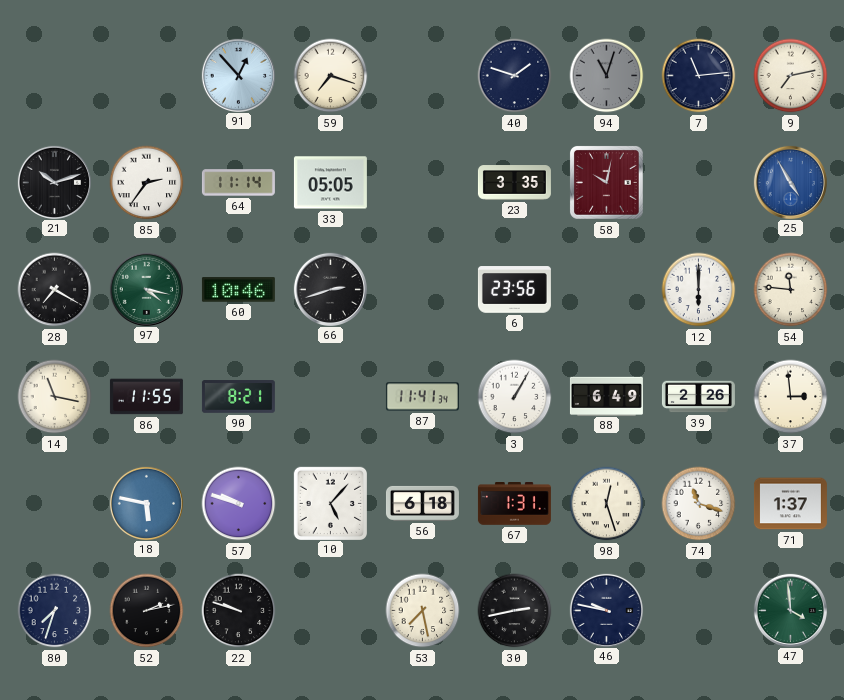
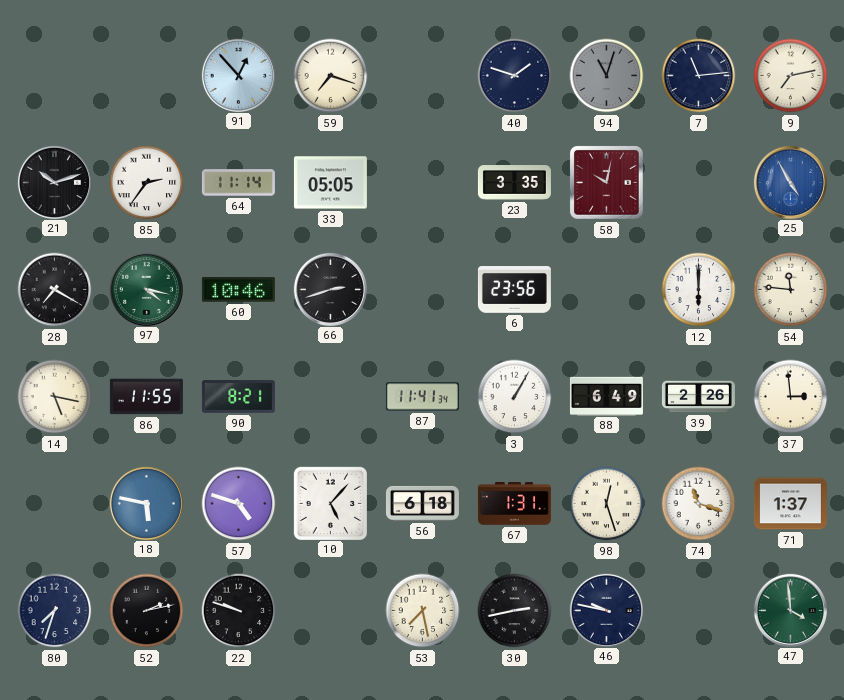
14: 11:17 -> 5:17
57: 9:48 -> 4:48
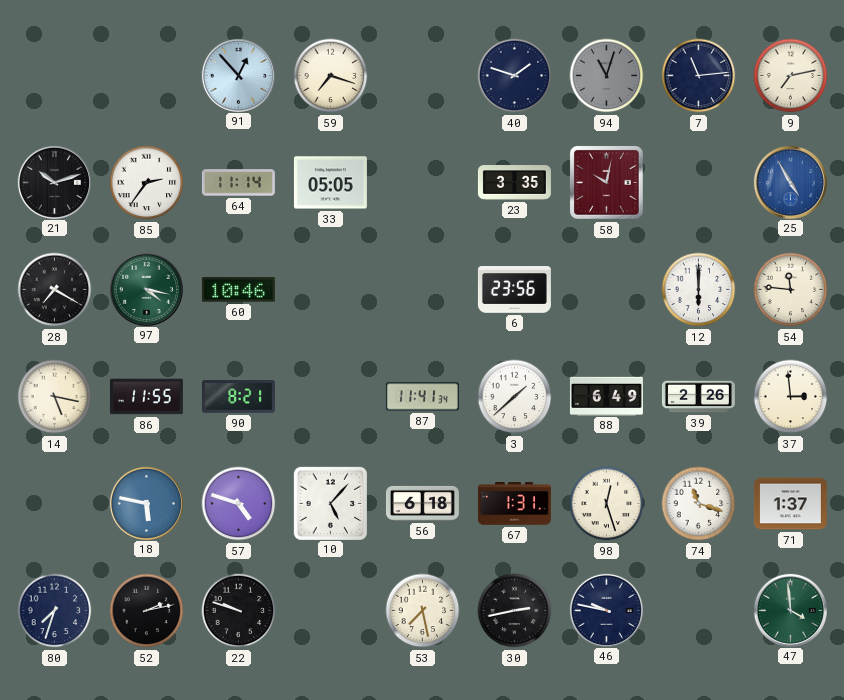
66: 2:42 -> none
3: 1:05 -> 1:38
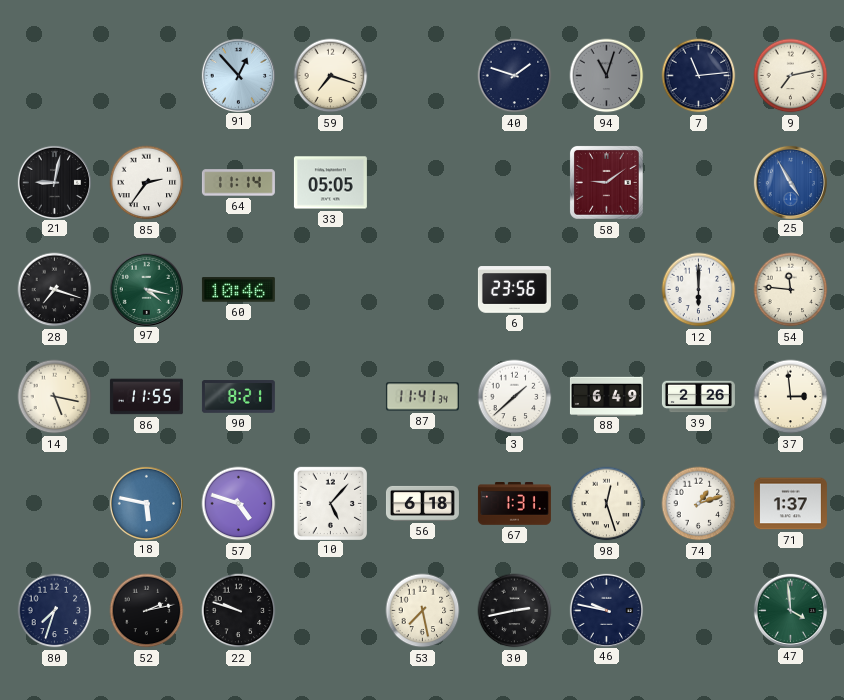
21: 10:12 -> 9:02
23: 3:35 -> none
58: 10:02 -> 9:09
28: 7:20 -> 7:18
74: 11:18 -> 1:12
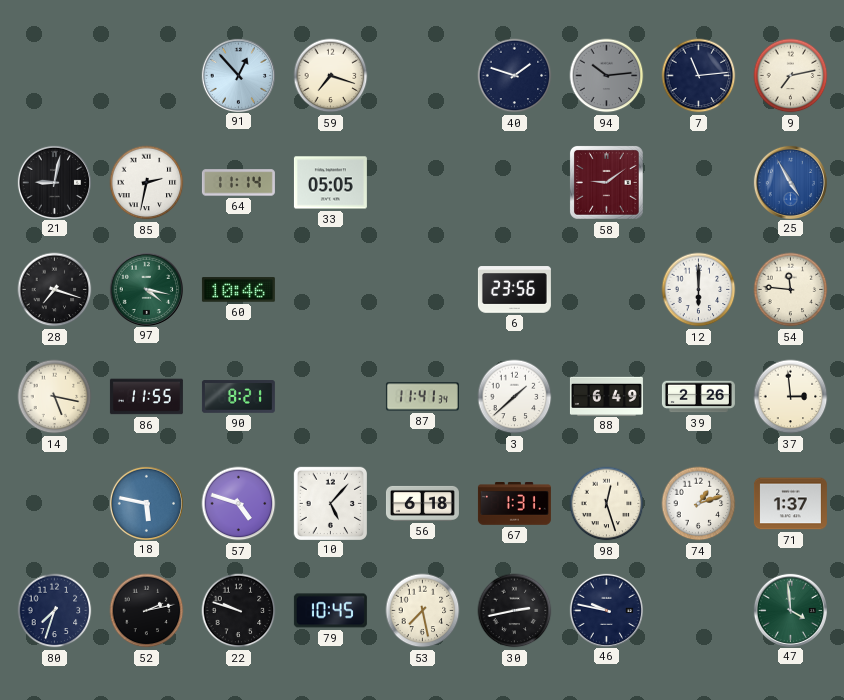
94: 11:03 -> 10:14
85: 2:36 -> 2:32
79: none -> 10:45
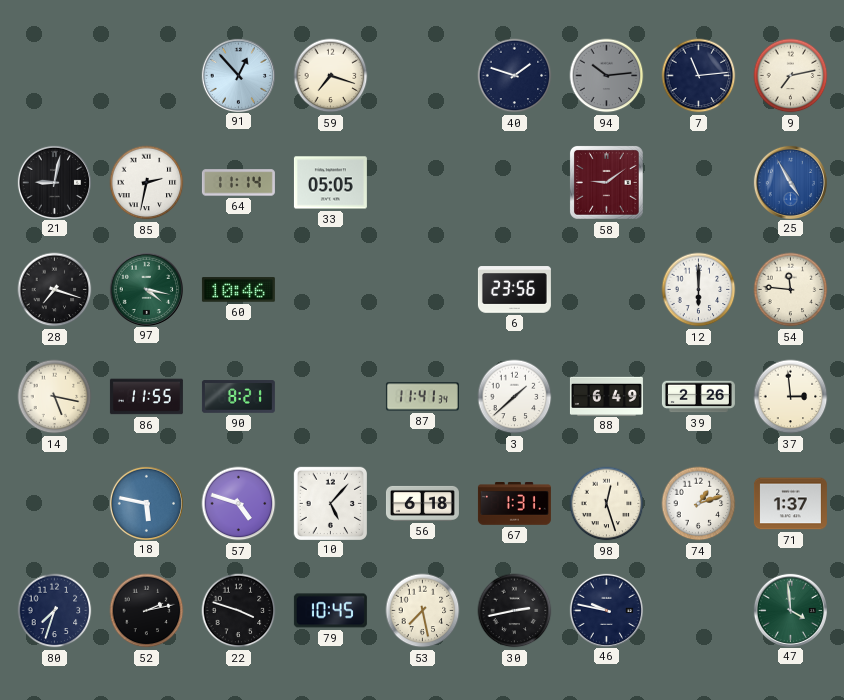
22: 9:48 -> 3:48
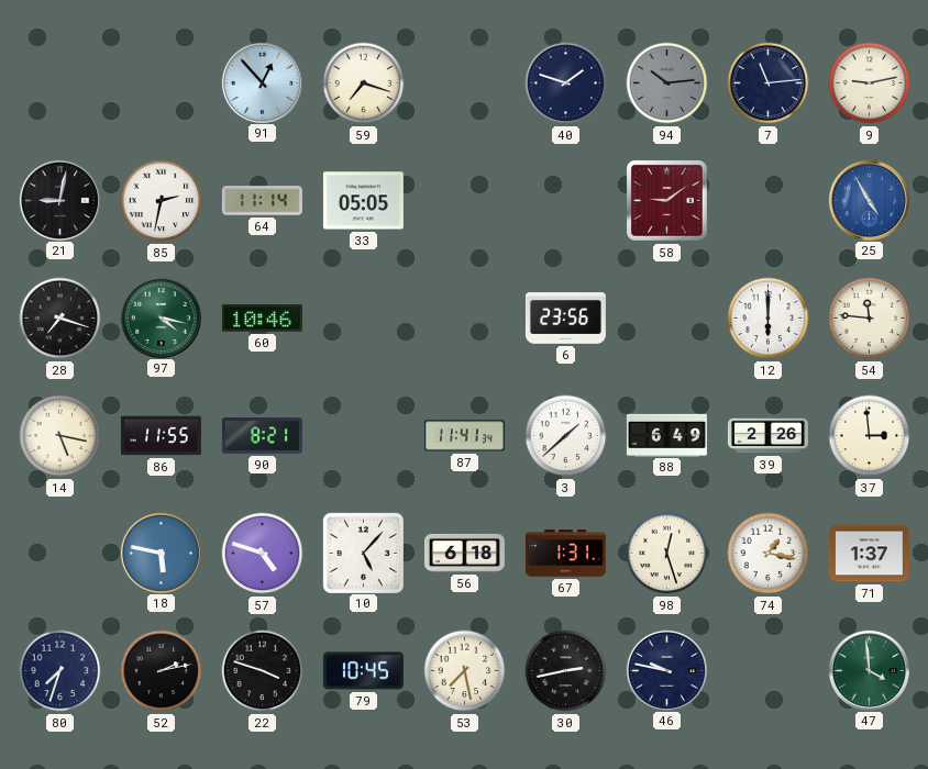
9: 7:13 -> 9:13
74: 1:12 -> 1:17
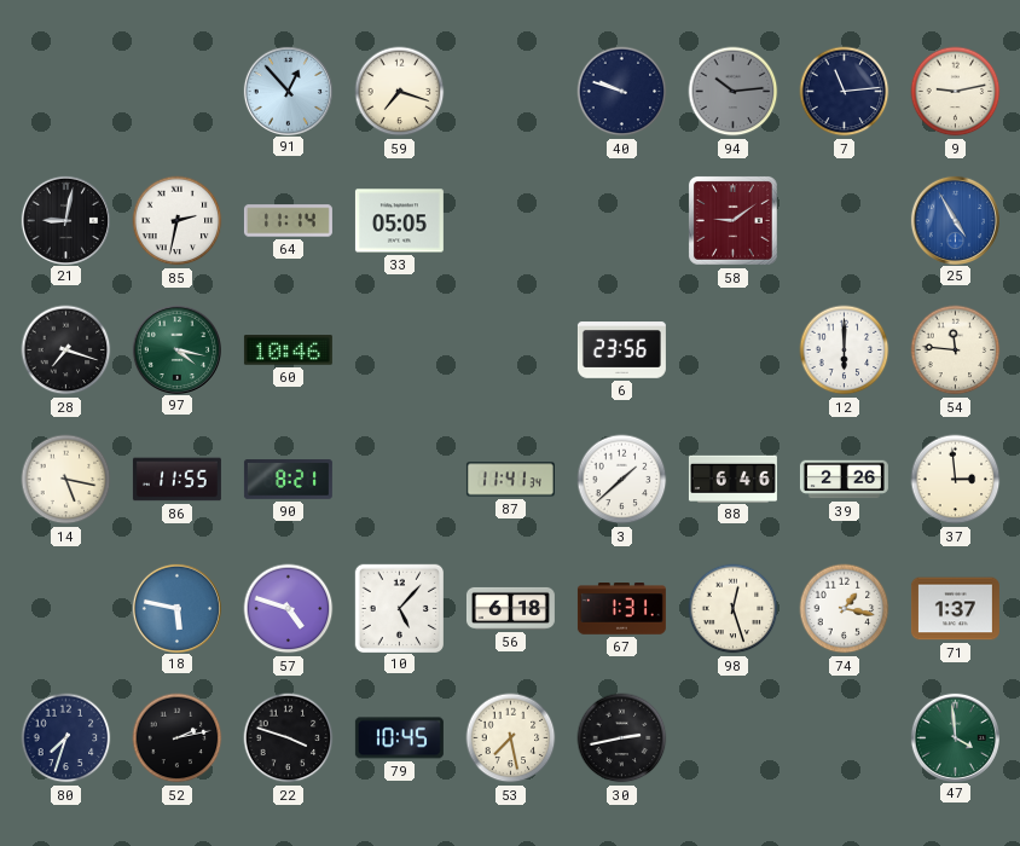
40: 1:48 -> 9:48
88: 6:49 -> 6:46
46: 9:47 -> none
